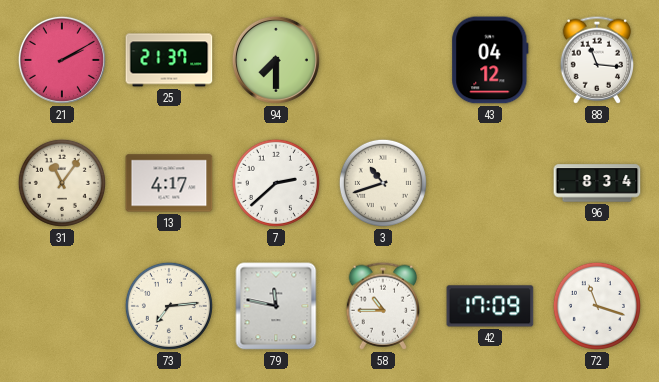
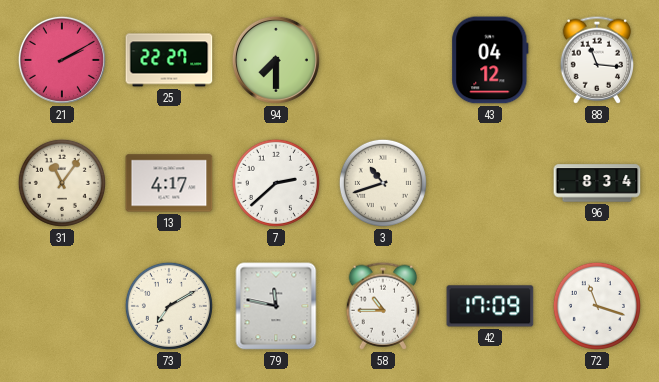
25: 21:37 -> 22:27
73: 7:14 -> 7:10
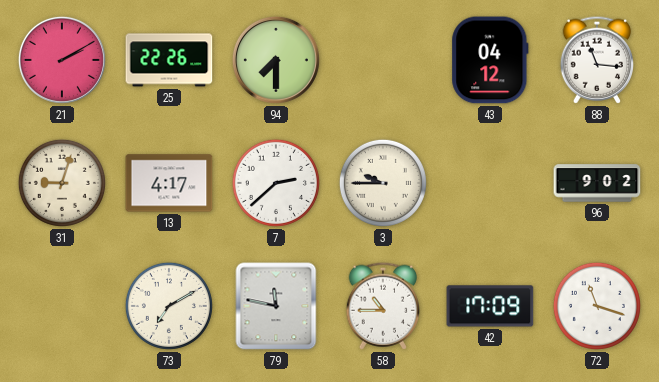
25: 22:27 -> 22:26
31: 11:06 -> 9:03
3: 10:42 -> 9:45
96: 8:34 -> 9:02
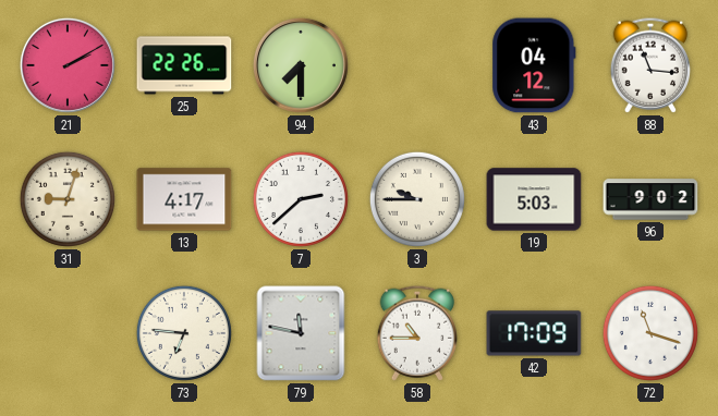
19: none -> 5:03
73: 7:10 -> 6:46
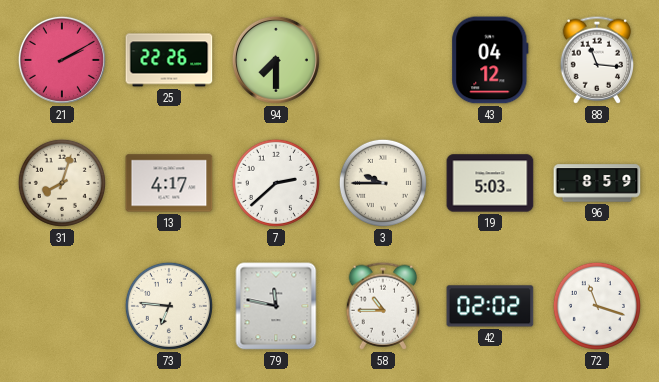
31: 9:03 -> 8:03
96: 9:02 -> 8:59
42: 17:09 -> 02:02
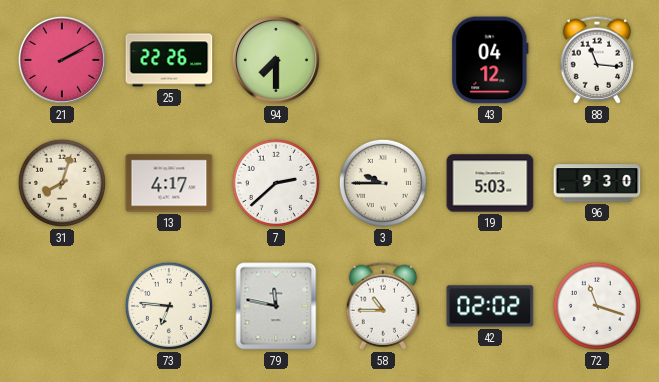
96: 8:59 -> 9:30
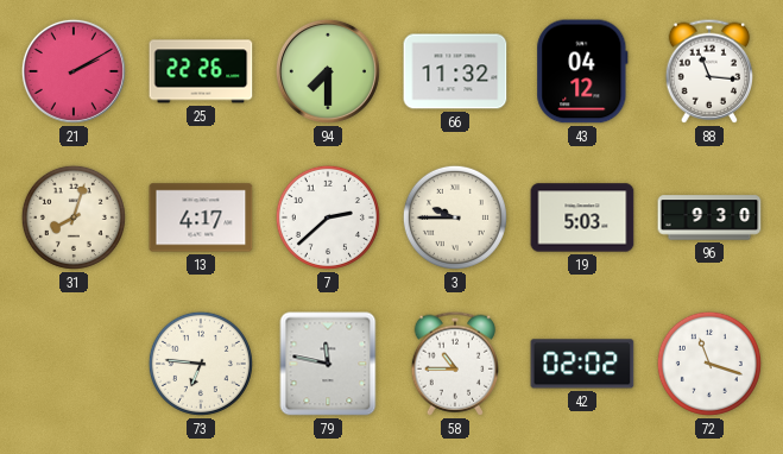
66: none -> 11:32
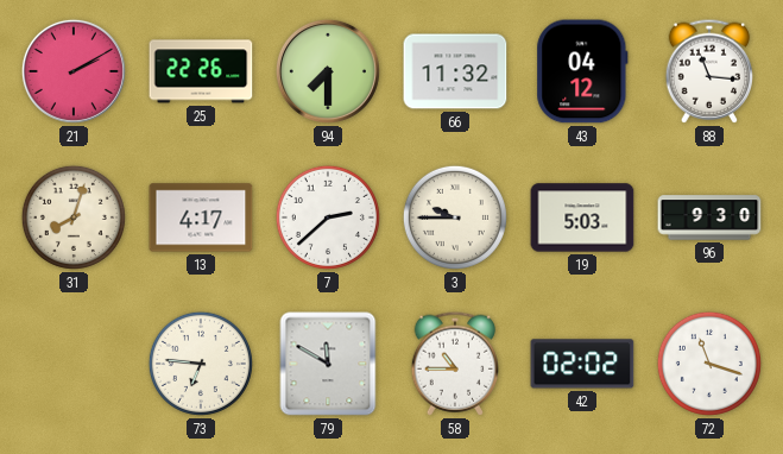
79: 11:47 -> 11:50
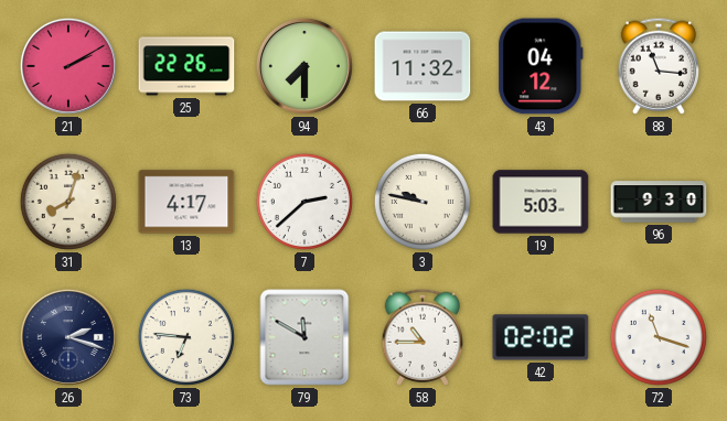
3: 9:45 -> 9:47
26: none -> 2:18
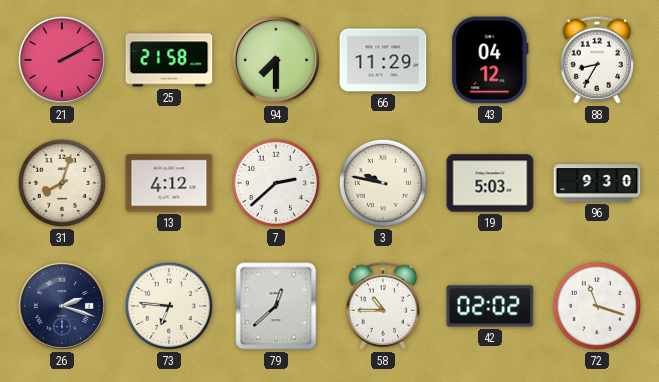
25: 22:26 -> 21:58
66: 11:32 -> 11:29
88: 11:16 -> 8:35
13: 4:17 -> 4:12
79: 11:50 -> 12:38
